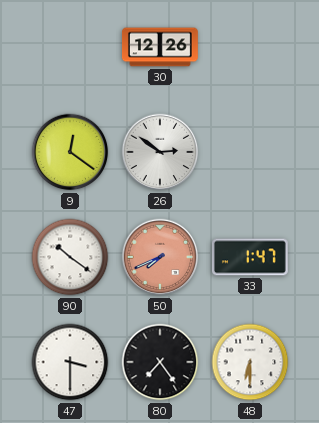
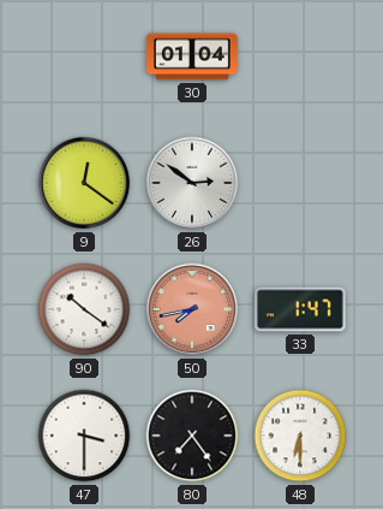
30: 12:26 -> 01:04
50: 7:41 -> 7:43
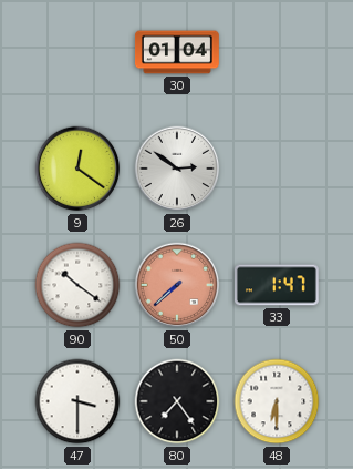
50: 7:43 -> 7:38
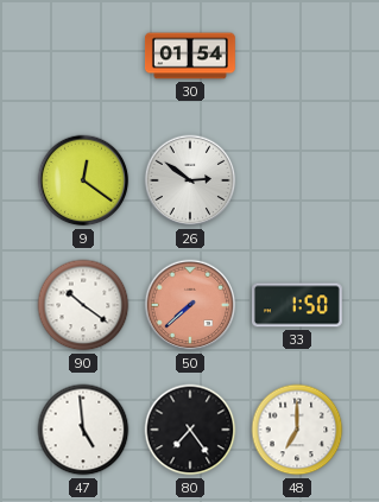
30: 01:04 -> 01:54
33: 1:47 -> 1:50
47: 3:30 -> 4:59
48: 6:30 -> 7:00
